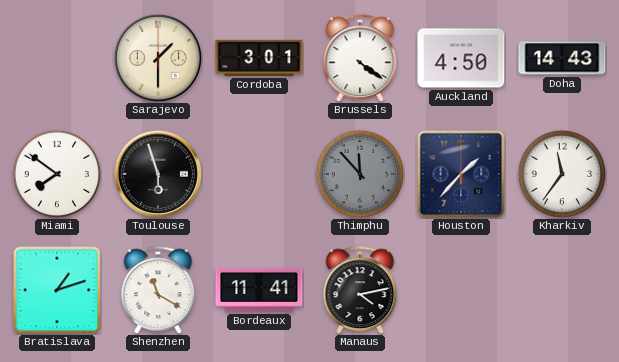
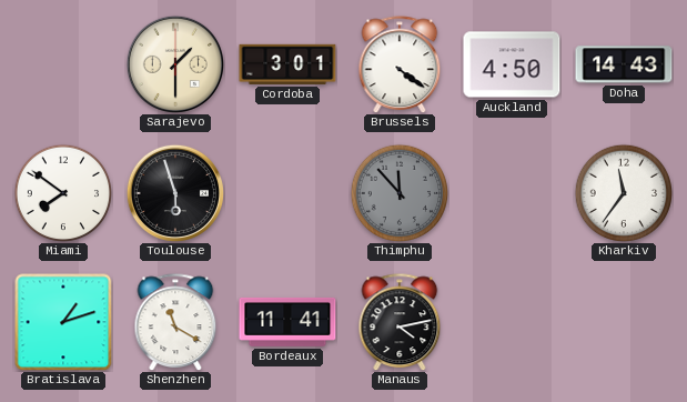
Houston: 1:37 -> none
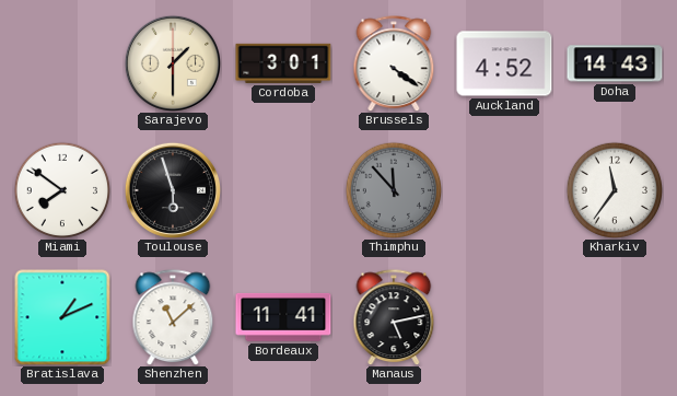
Auckland: 4:50 -> 4:52
Bratislava: 1:12 -> 1:11
Shenzhen: 11:20 -> 11:08
Manaus: 4:13 -> 5:13
